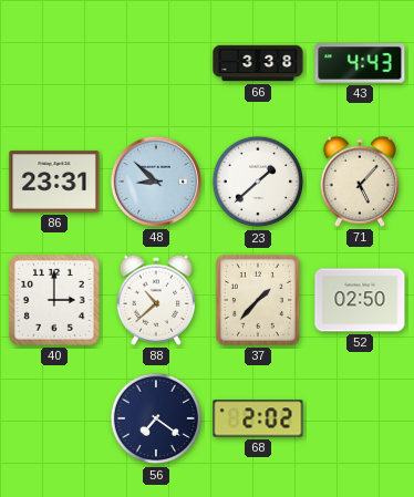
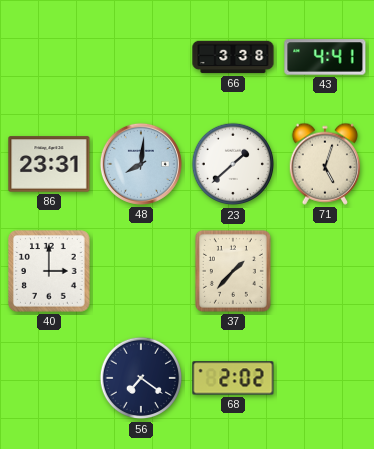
43: 4:43 -> 4:41
48: 8:52 -> 8:01
71: 5:07 -> 5:03
88: 10:38 -> none
52: 02:50 -> none
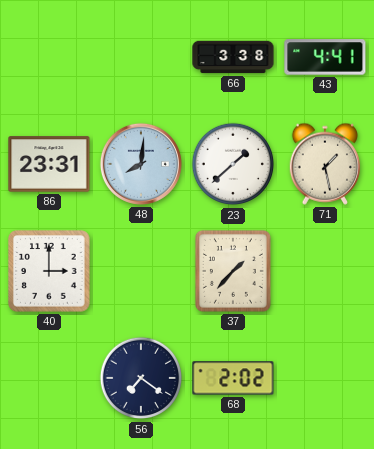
71: 5:03 -> 1:28
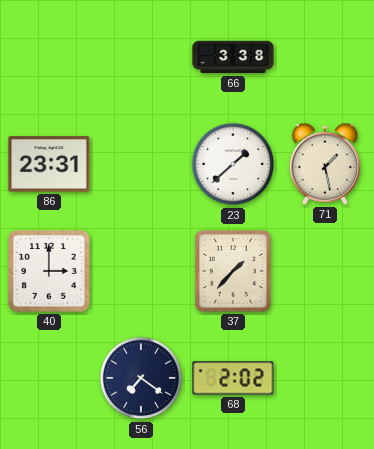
43: 4:41 -> none
48: 8:01 -> none
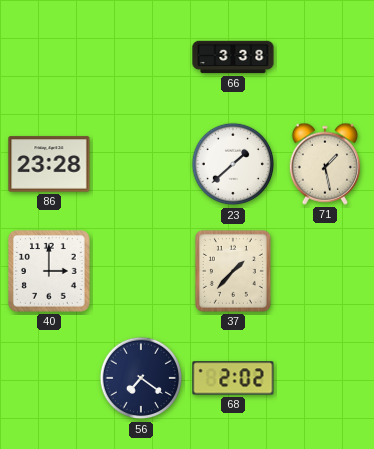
86: 23:31 -> 23:28
